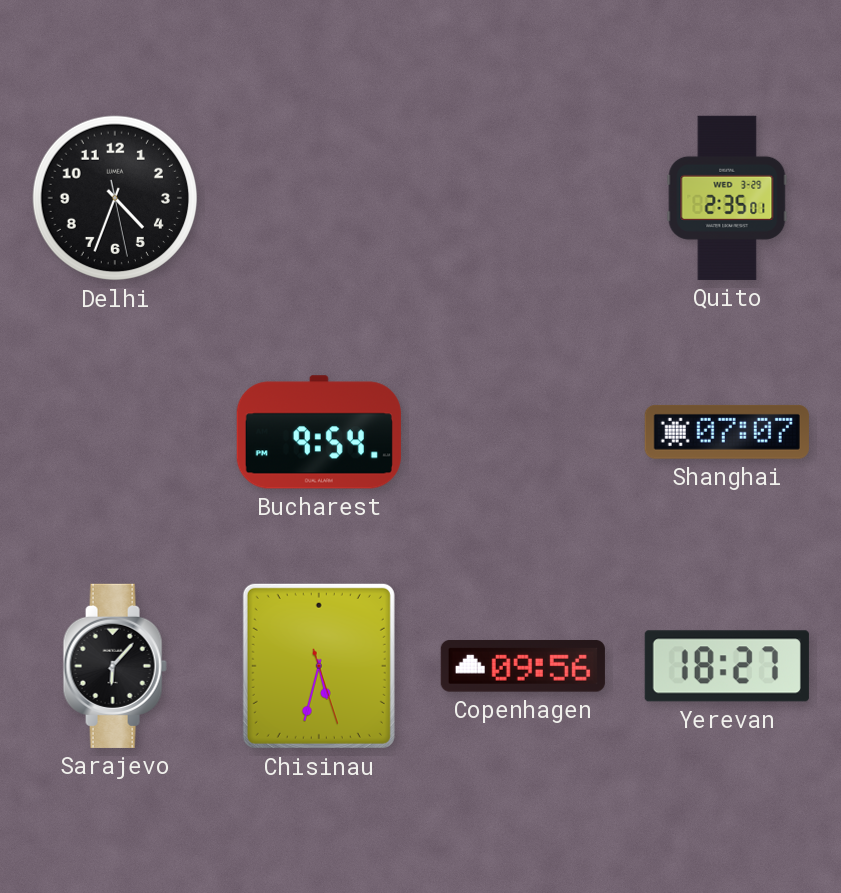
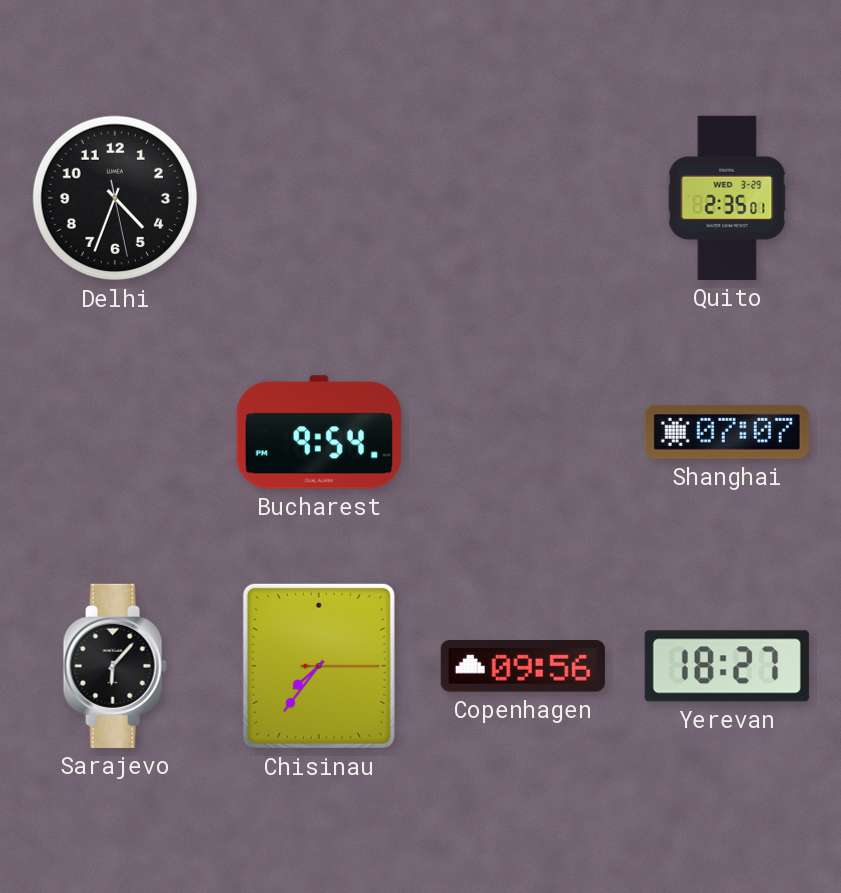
Chisinau: 5:32 -> 7:36
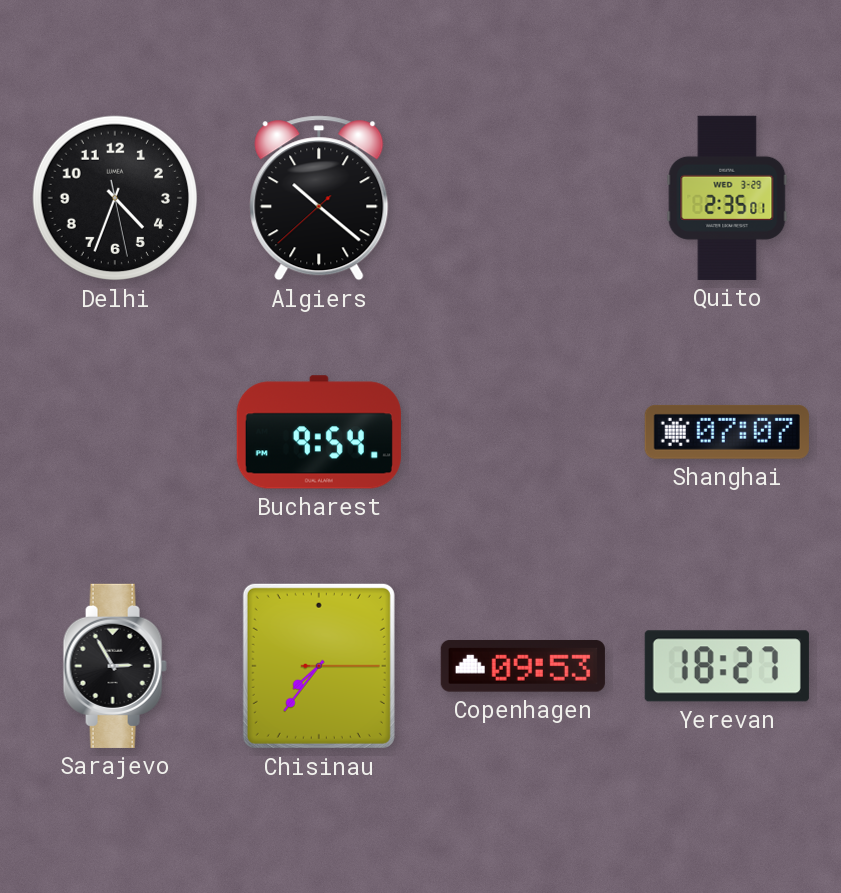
Algiers: none -> 10:21
Sarajevo: 6:07 -> 2:55
Copenhagen: 09:56 -> 09:53
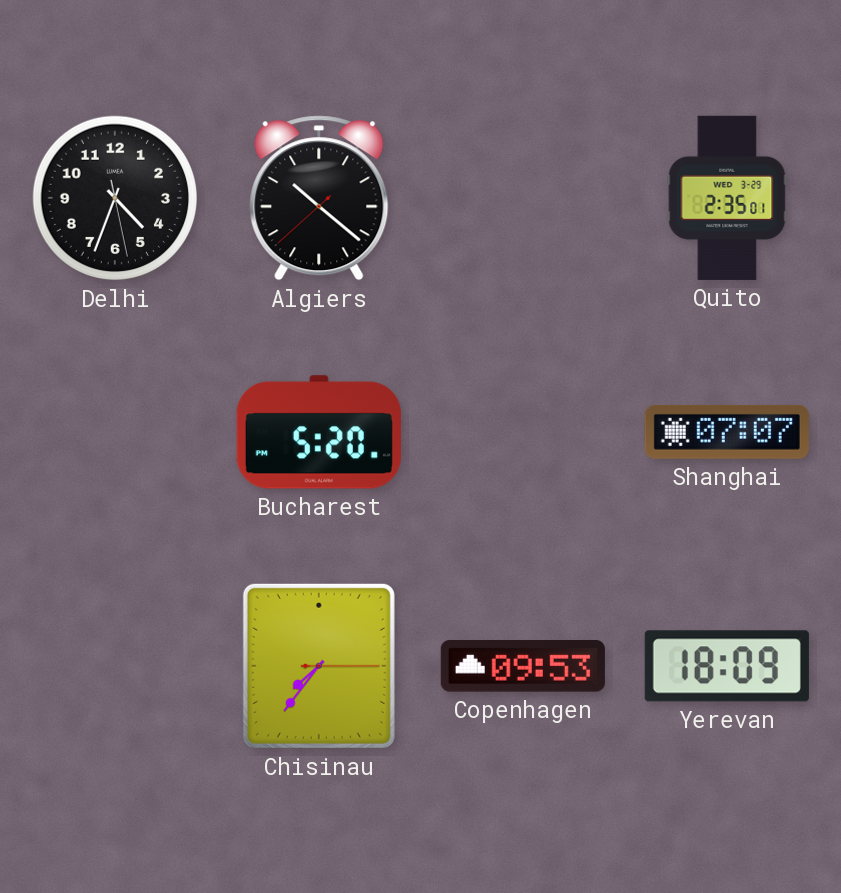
Bucharest: 9:54 -> 5:20
Sarajevo: 2:55 -> none
Yerevan: 18:27 -> 18:09
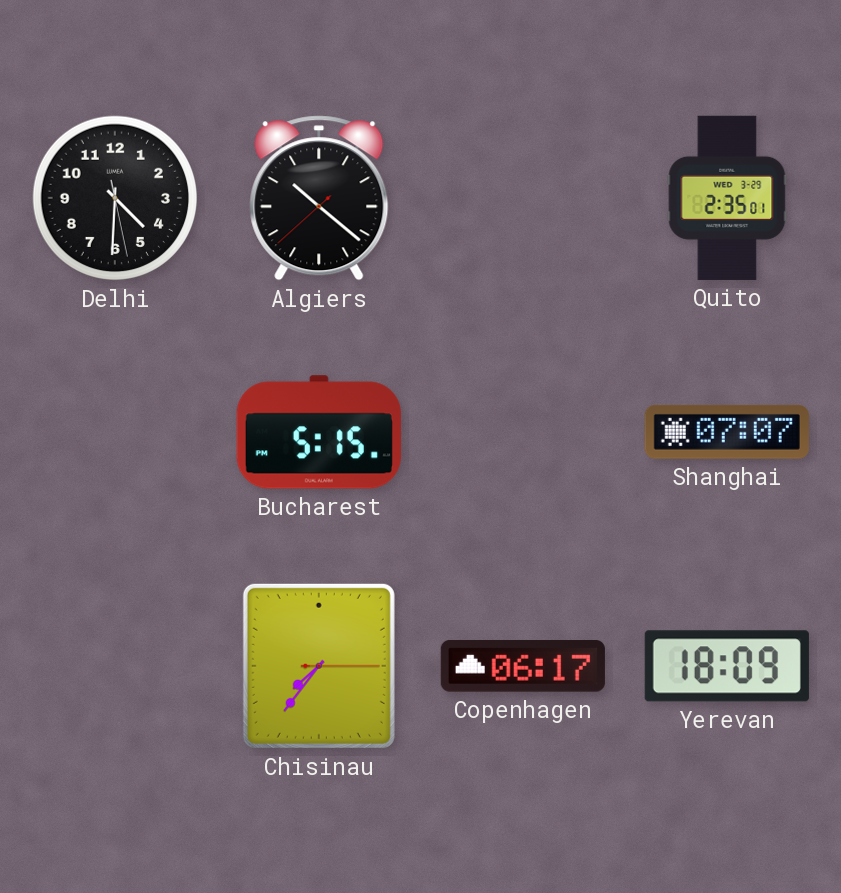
Delhi: 4:33 -> 4:30
Bucharest: 5:20 -> 5:15
Copenhagen: 09:53 -> 06:17
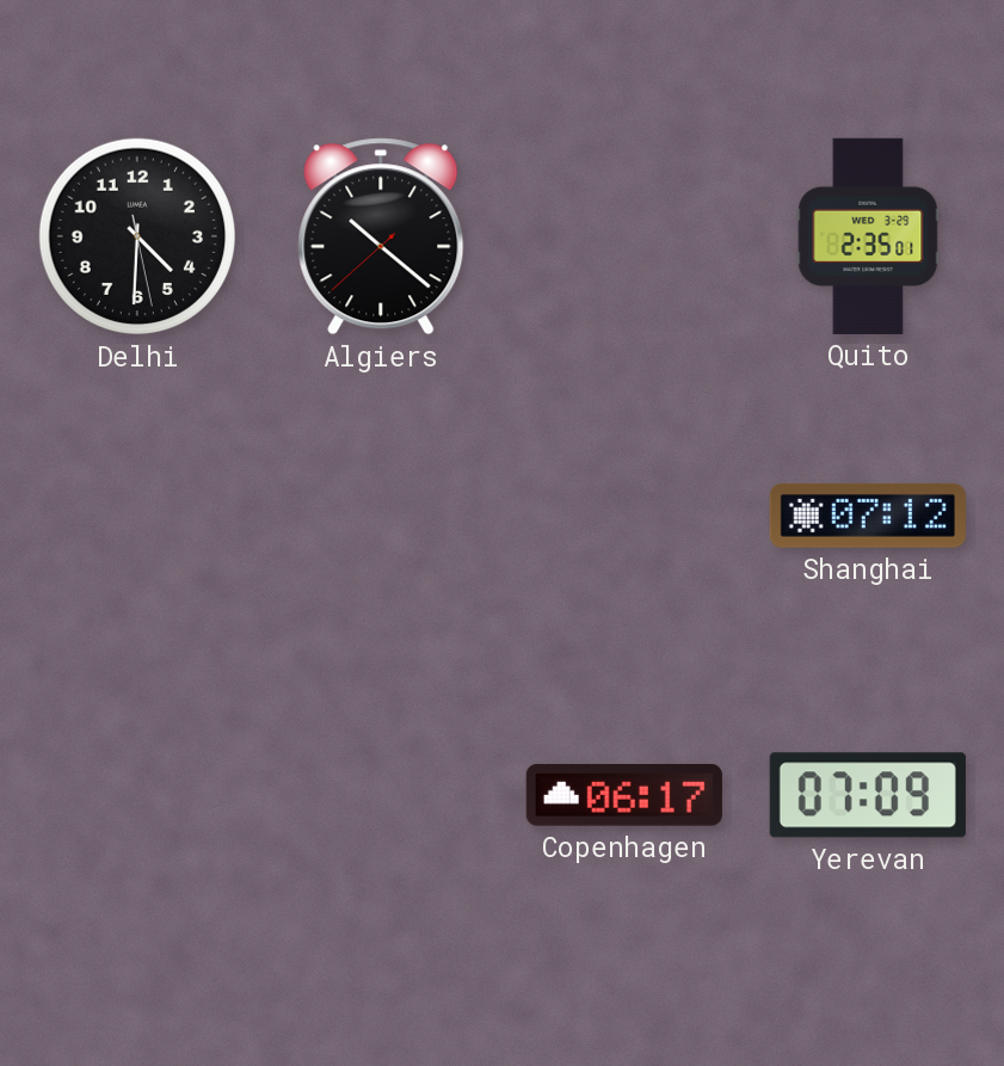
Bucharest: 5:15 -> none
Shanghai: 07:07 -> 07:12
Chisinau: 7:36 -> none
Yerevan: 18:09 -> 07:09
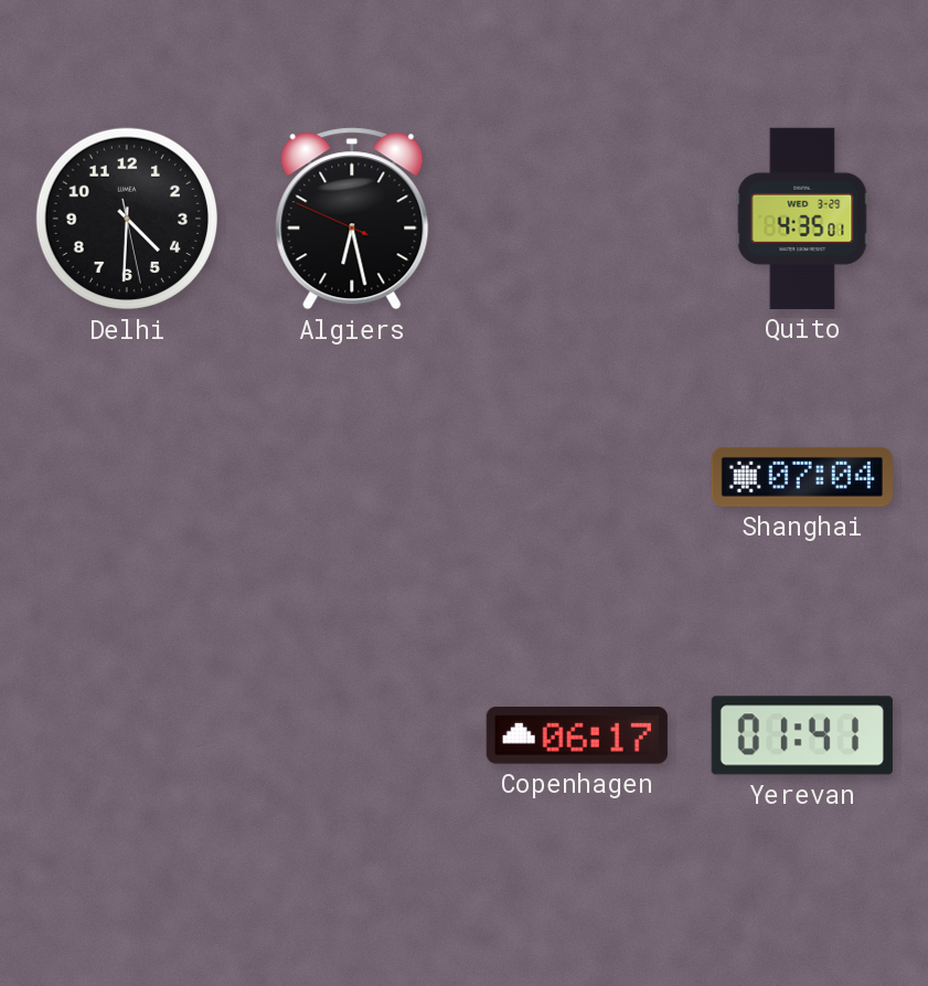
Algiers: 10:21 -> 6:27
Quito: 2:35 -> 4:35
Shanghai: 07:12 -> 07:04
Yerevan: 07:09 -> 01:41
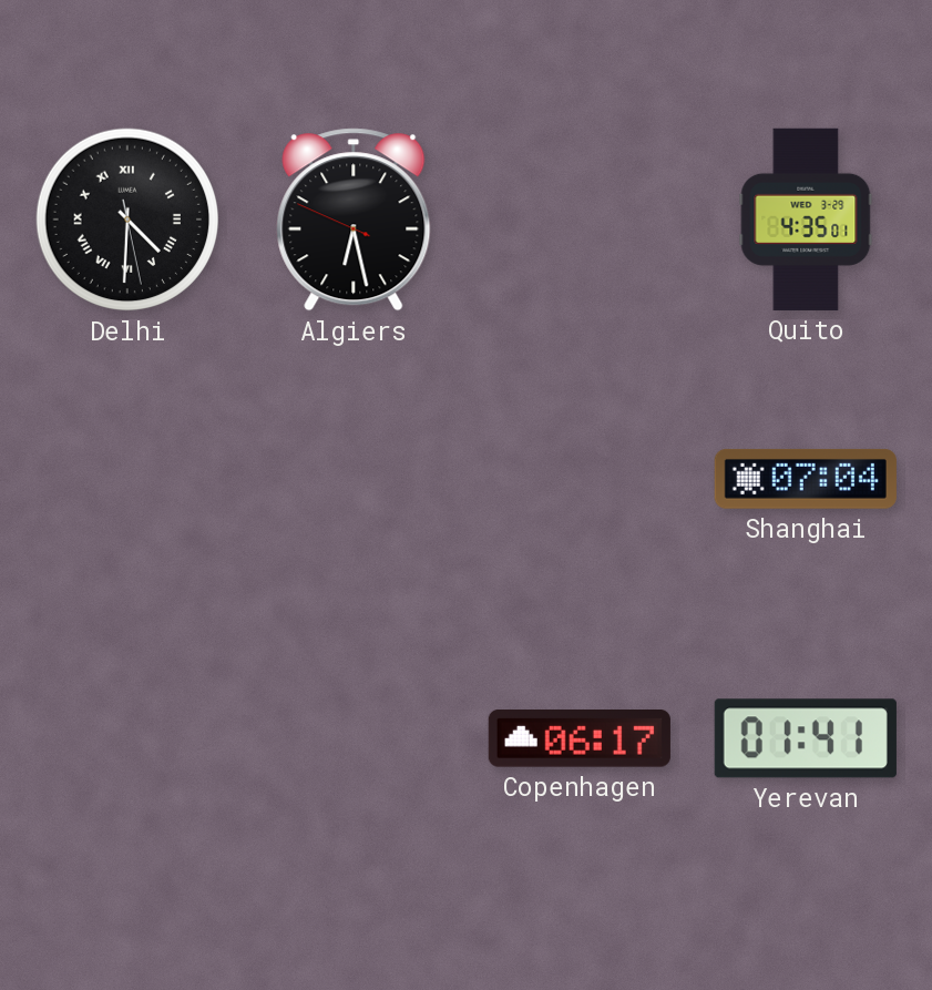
Delhi numerals: Arabic -> Roman
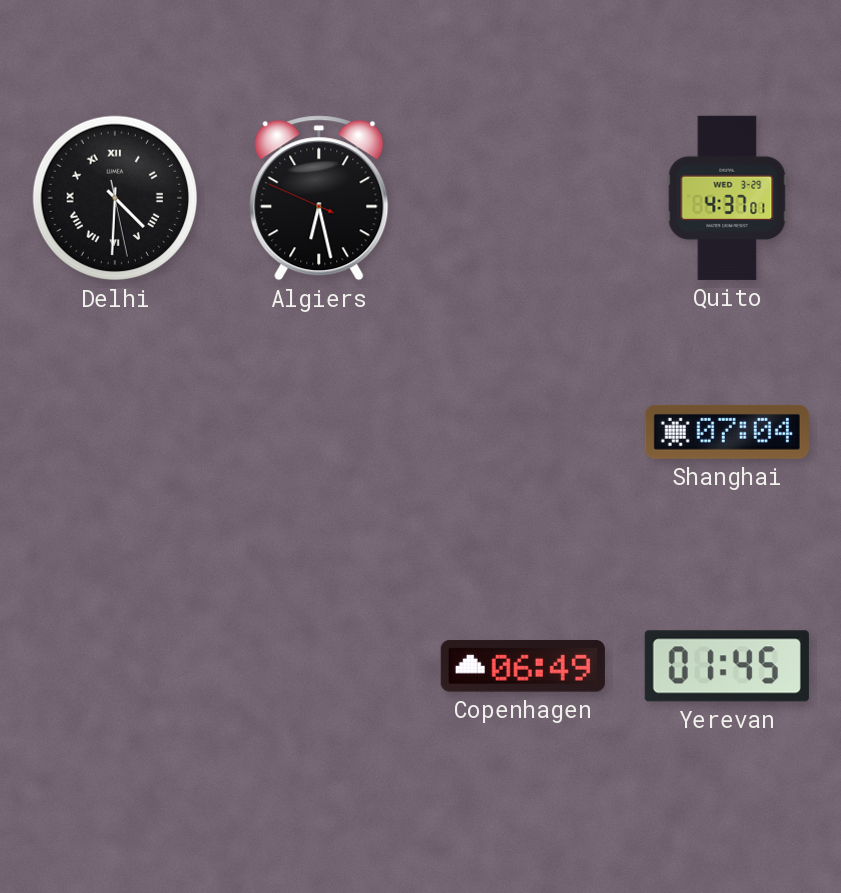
Quito: 4:35 -> 4:37
Copenhagen: 06:17 -> 06:49
Yerevan: 01:41 -> 01:45
